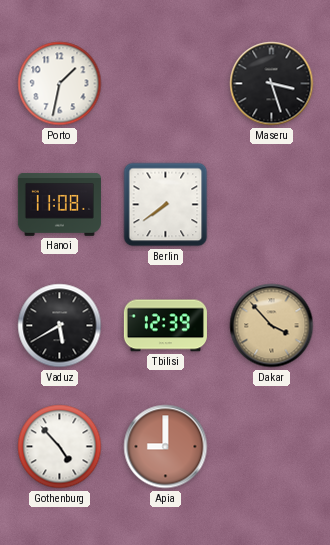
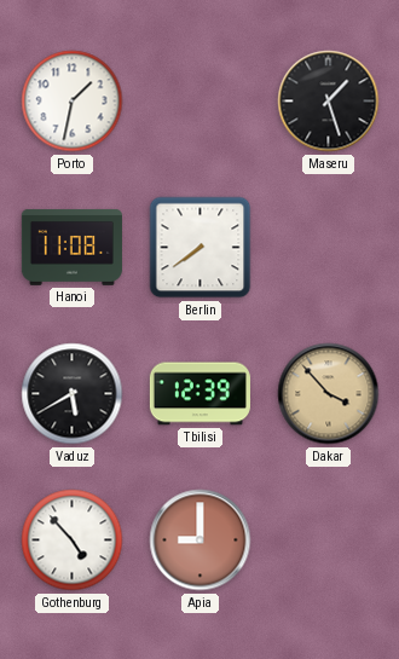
Maseru: 3:27 -> 1:27
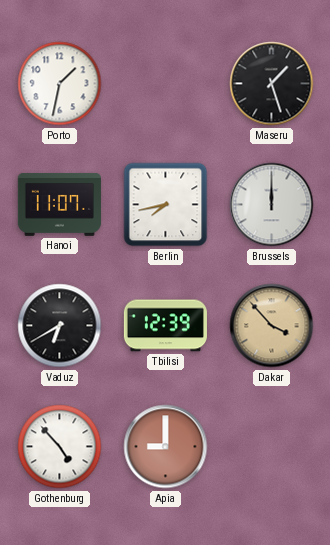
Hanoi: 11:08 -> 11:07
Berlin: 7:39 -> 7:43
Brussels: none -> 12:00
Vaduz: 5:40 -> 6:40
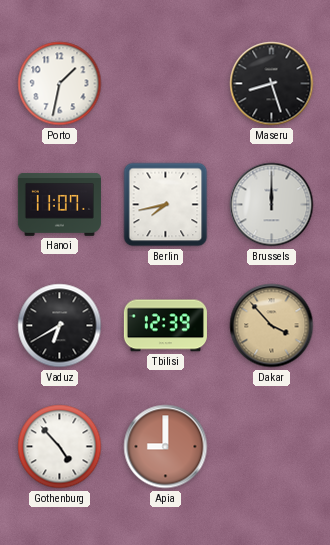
Maseru: 1:27 -> 8:27
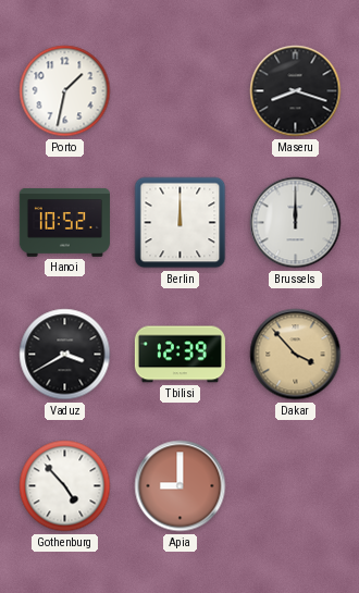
Maseru: 8:27 -> 8:18
Hanoi: 11:07 -> 10:52
Berlin: 7:43 -> 12:00
Vaduz: 6:40 -> 3:40
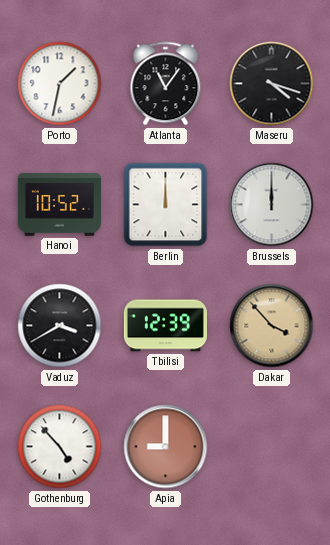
Atlanta: none -> 11:06
Maseru: 8:18 -> 4:18
